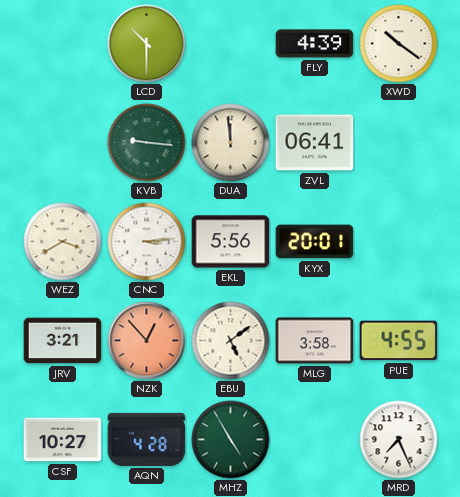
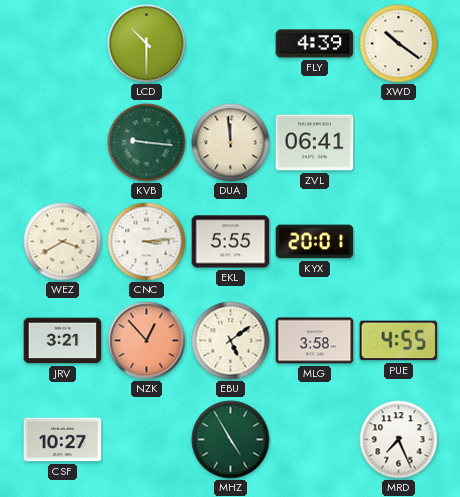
EKL: 5:56 -> 5:55
AQN: 4:28 -> none
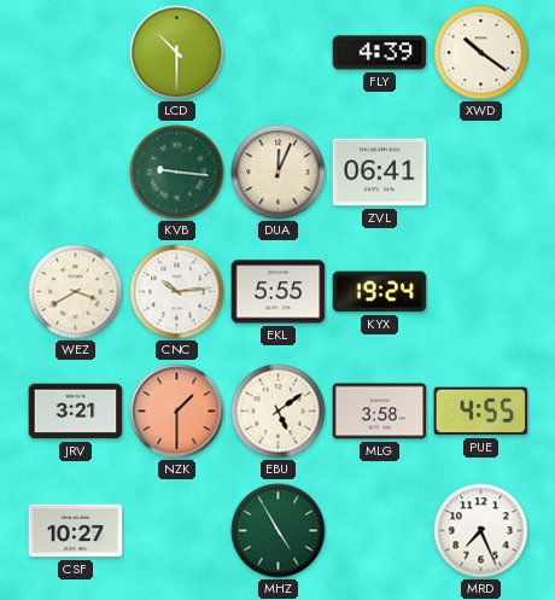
DUA: 11:59 -> 12:04
CNC: 3:14 -> 10:14
KYX: 20:01 -> 19:24
NZK: 12:53 -> 1:30
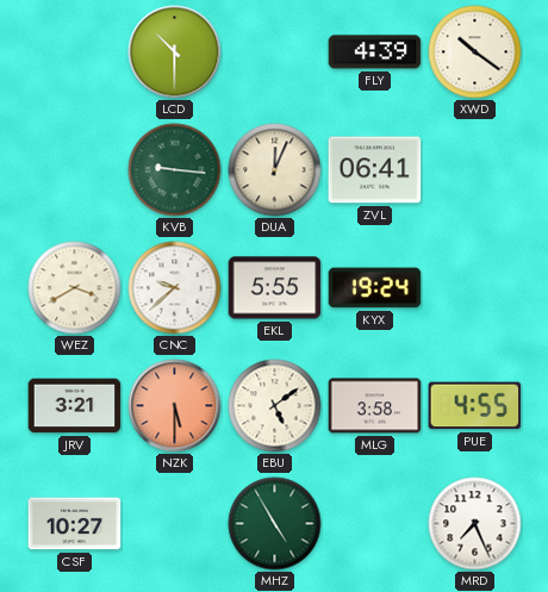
CNC: 10:14 -> 9:38
NZK: 1:30 -> 5:30
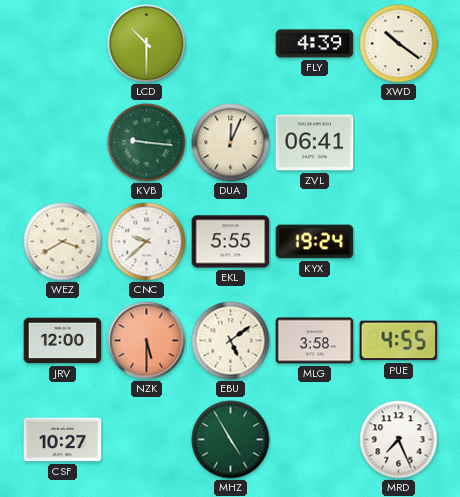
JRV: 3:21 -> 12:00
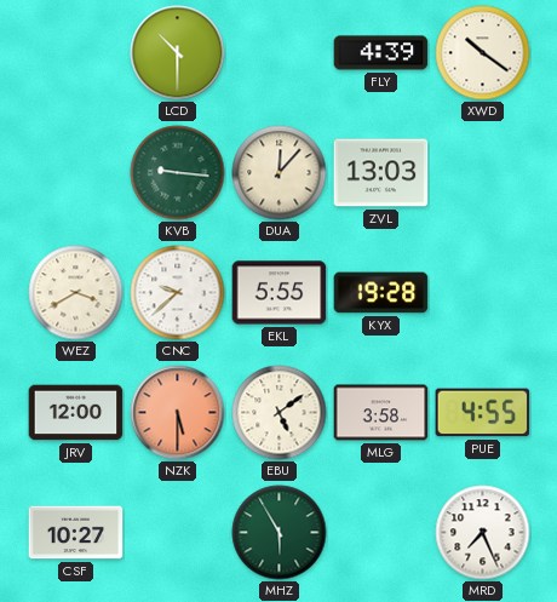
DUA: 12:04 -> 12:07
ZVL: 06:41 -> 13:03
KYX: 19:24 -> 19:28
MHZ: 4:55 -> 5:55
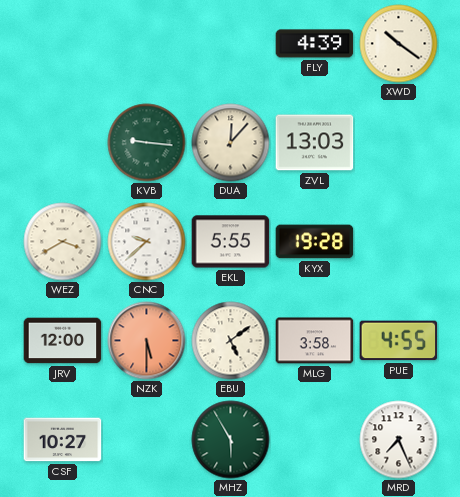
LCD: 10:30 -> none
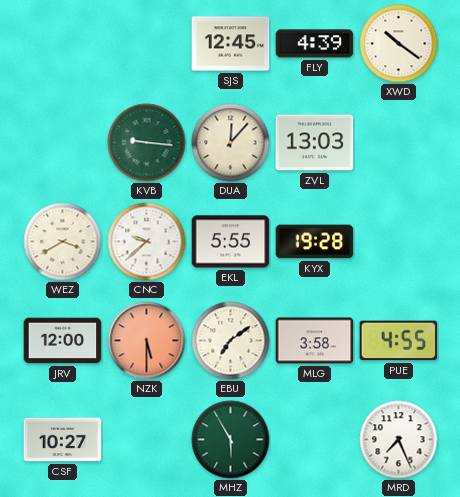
SJS: none -> 12:45
EBU: 5:09 -> 7:09
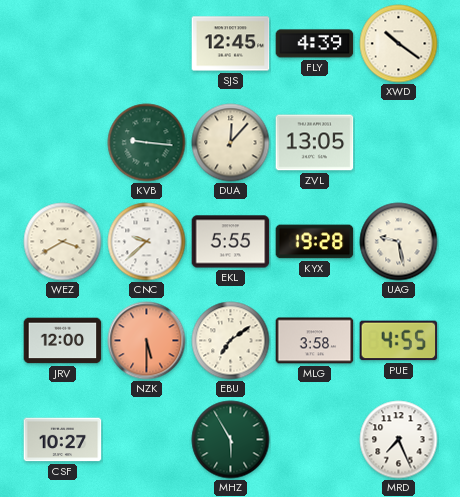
ZVL: 13:03 -> 13:05
UAG: none -> 9:28
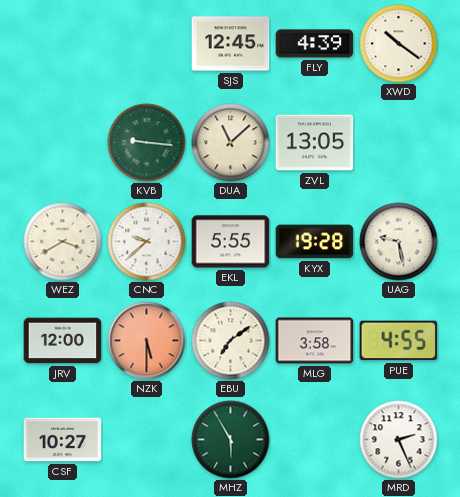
DUA: 12:07 -> 11:08
MRD: 7:26 -> 2:26
